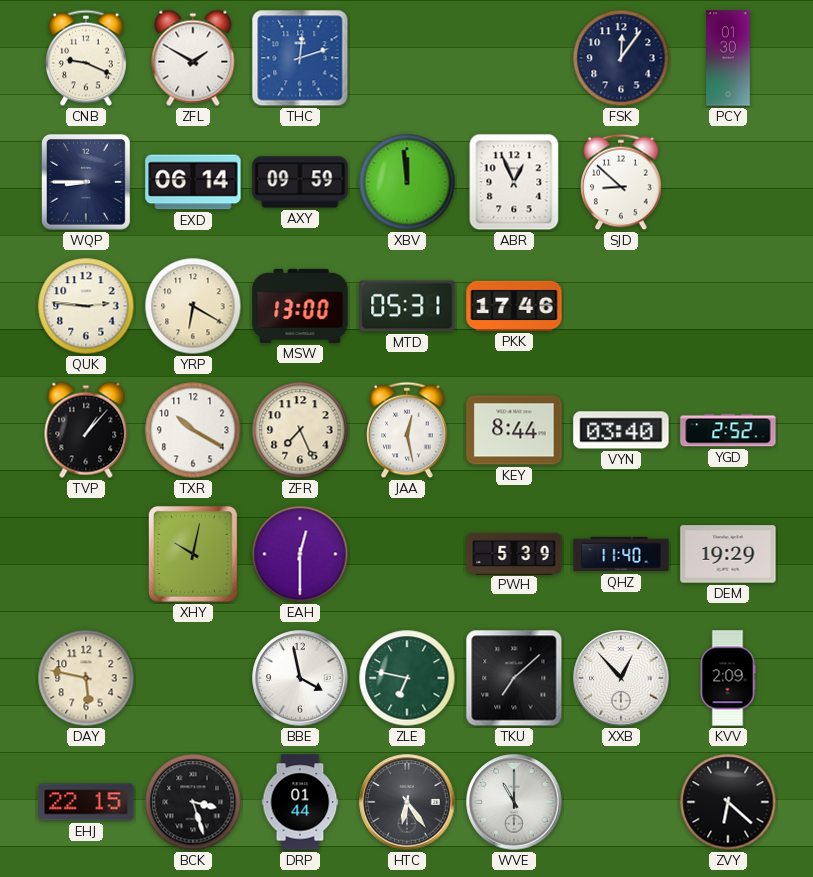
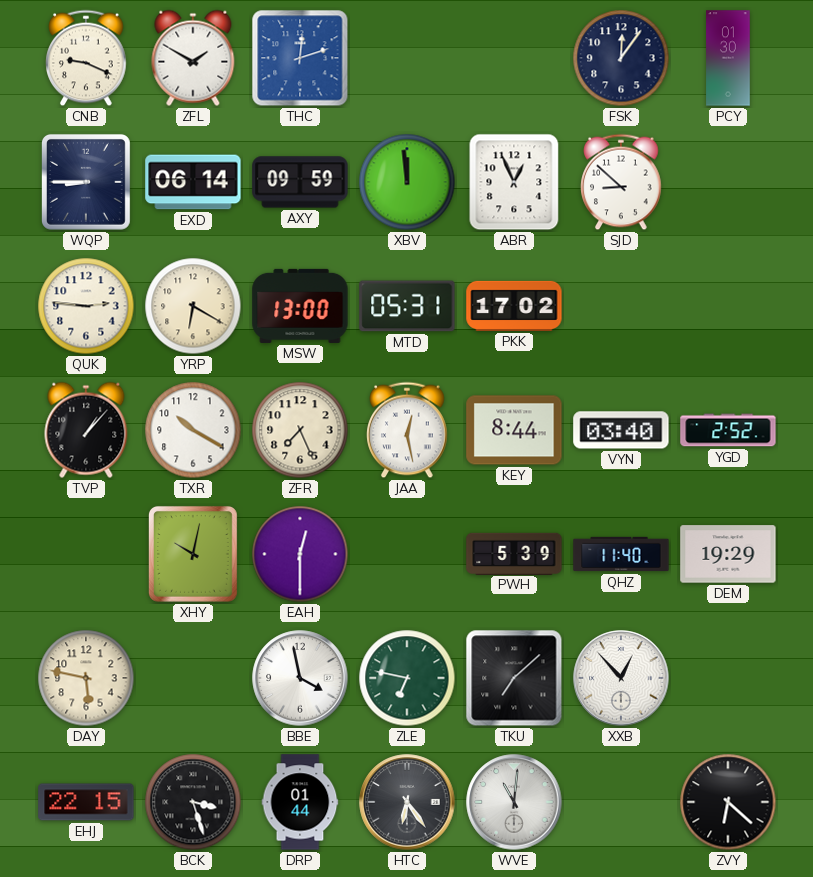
PKK: 17:46 -> 17:02
KVV: 2:09 -> none
WVE: 11:00 -> 11:01
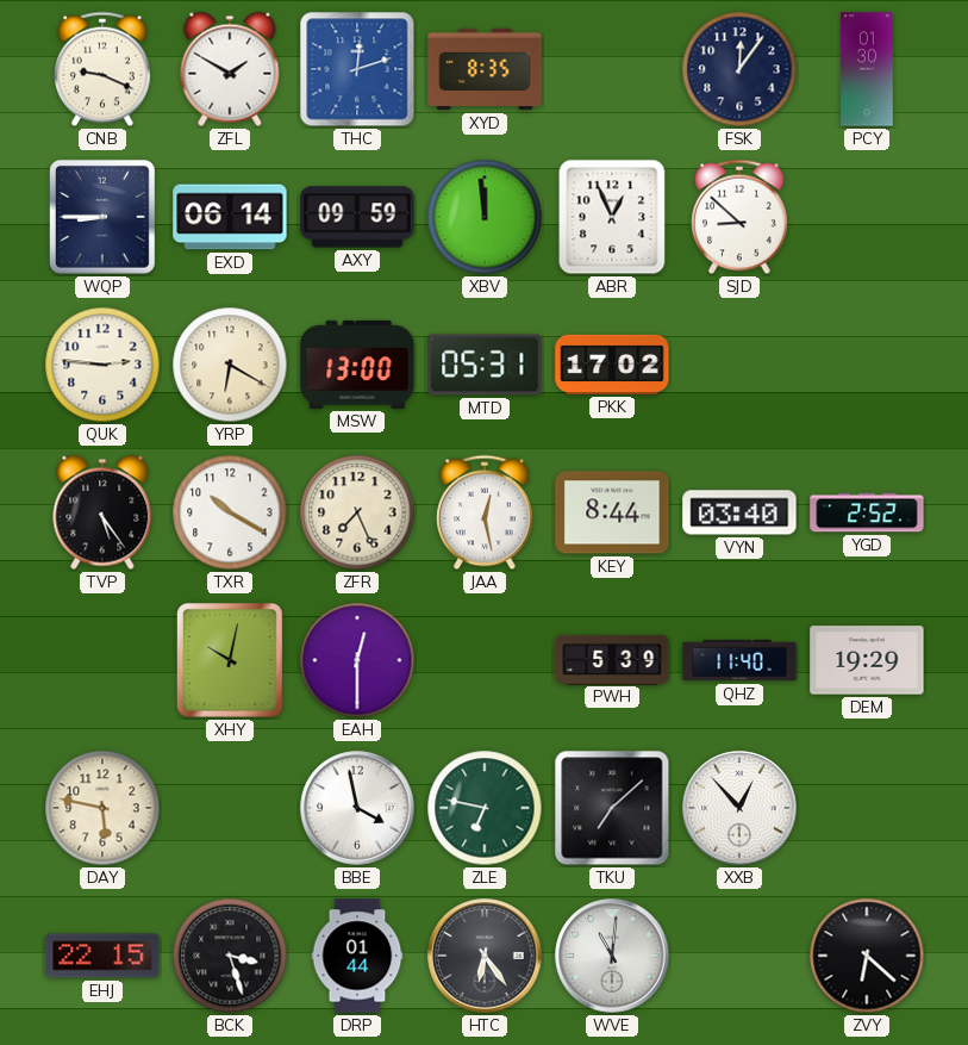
XYD: none -> 8:35
TVP: 1:07 -> 5:24
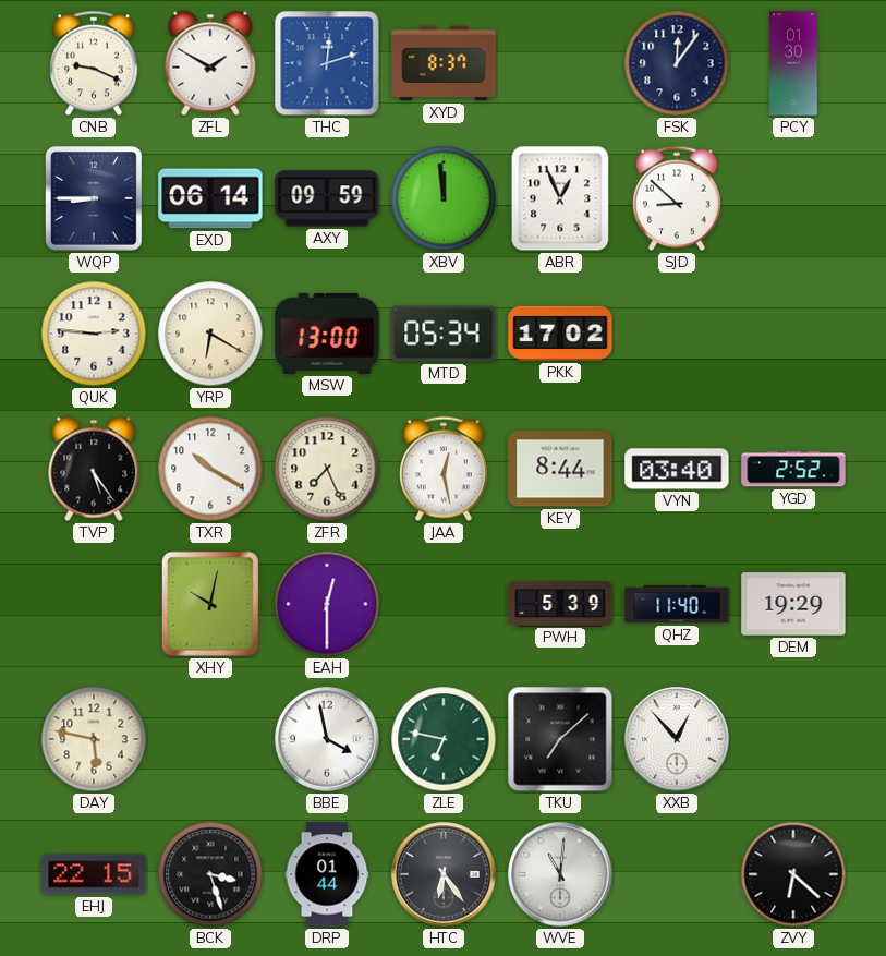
XYD: 8:35 -> 8:37
MTD: 05:31 -> 05:34
